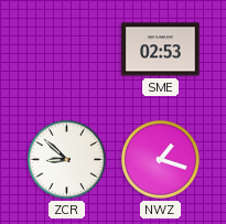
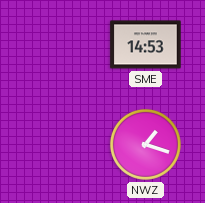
SME: 02:53 -> 14:53
ZCR: 8:52 -> none
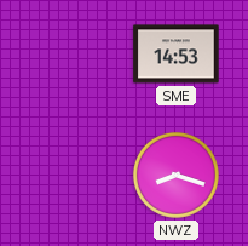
NWZ: 1:18 -> 8:18
